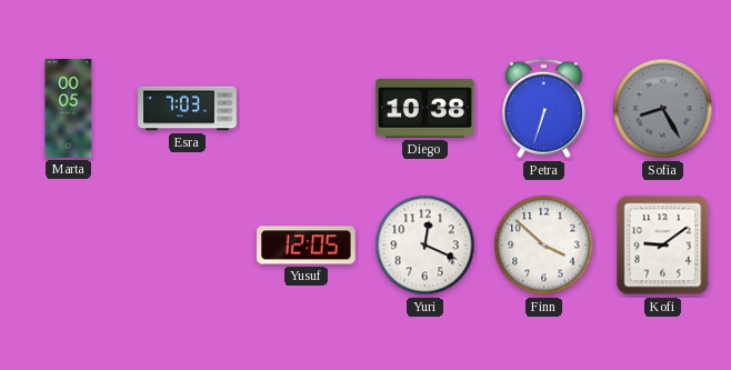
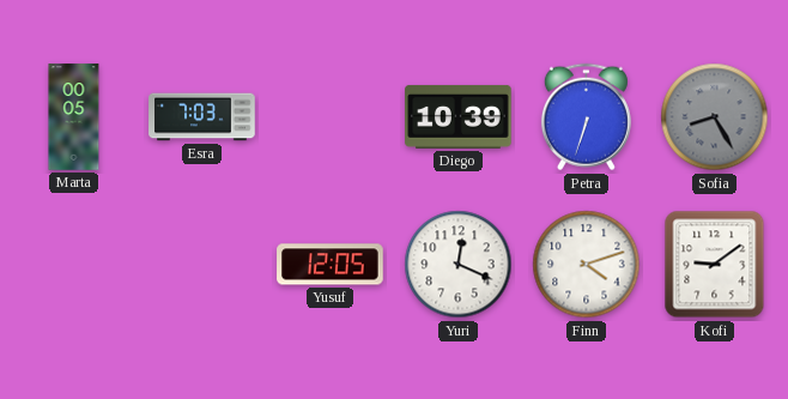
Diego: 10:38 -> 10:39
Finn: 3:52 -> 4:12
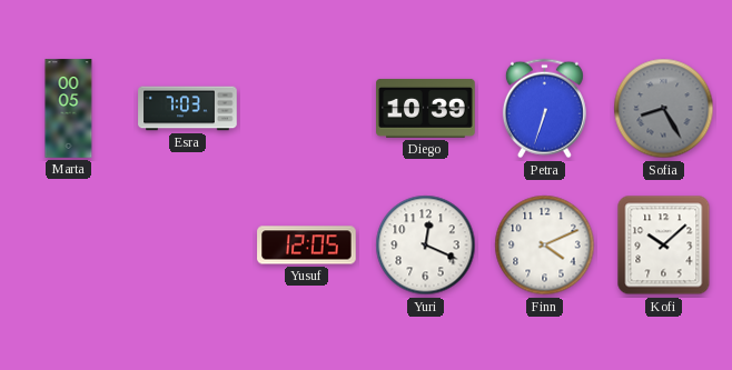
Finn: 4:12 -> 4:11
Kofi: 9:09 -> 10:08
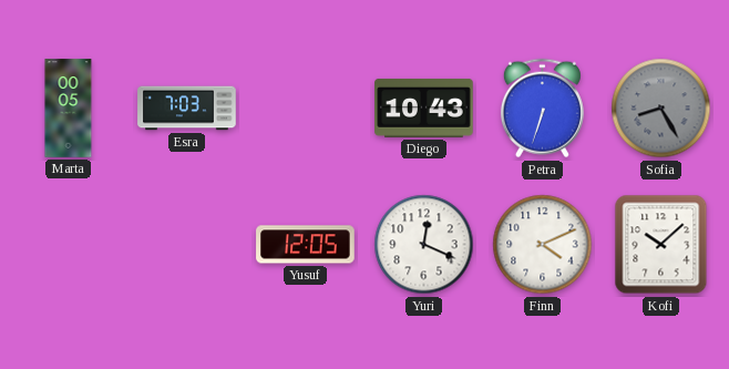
Diego: 10:39 -> 10:43
